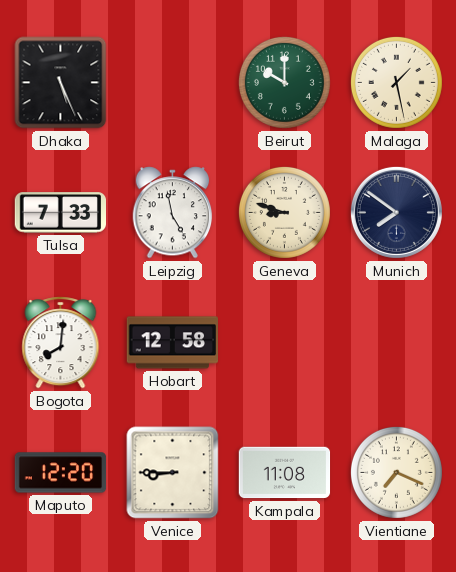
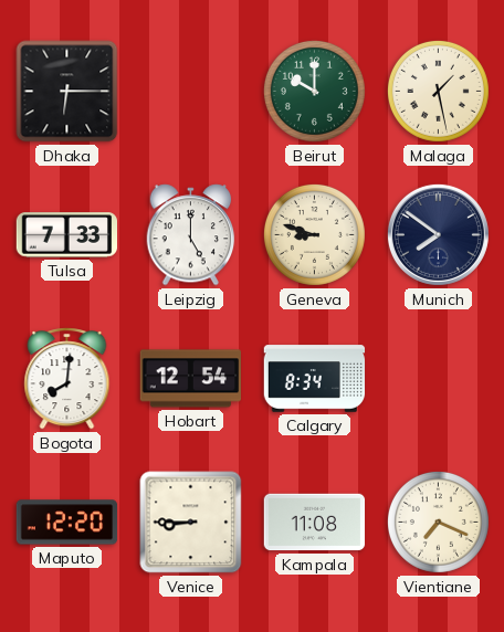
Dhaka: 5:26 -> 6:15
Leipzig: 4:58 -> 5:00
Hobart: 12:58 -> 12:54
Calgary: none -> 8:34
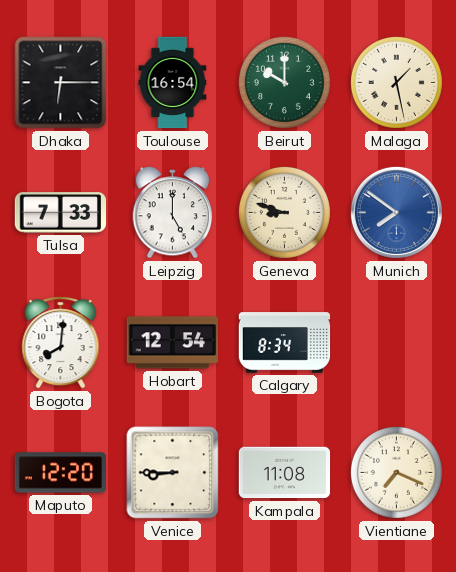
Toulouse: none -> 16:54
Munich dial: navy -> blue
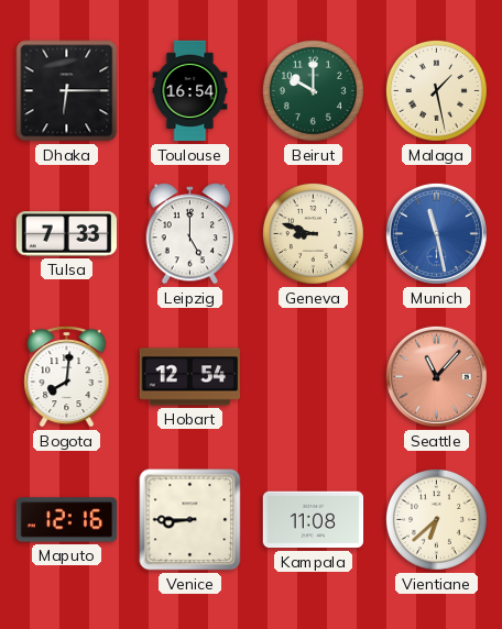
Munich: 7:51 -> 11:28
Calgary: 8:34 -> none
Seattle: none -> 11:07
Maputo: 12:20 -> 12:16
Vientiane: 7:19 -> 6:38
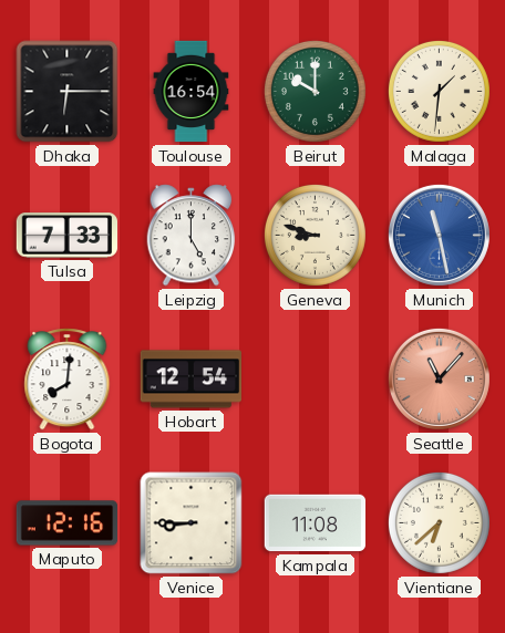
Malaga: 1:28 -> 1:31
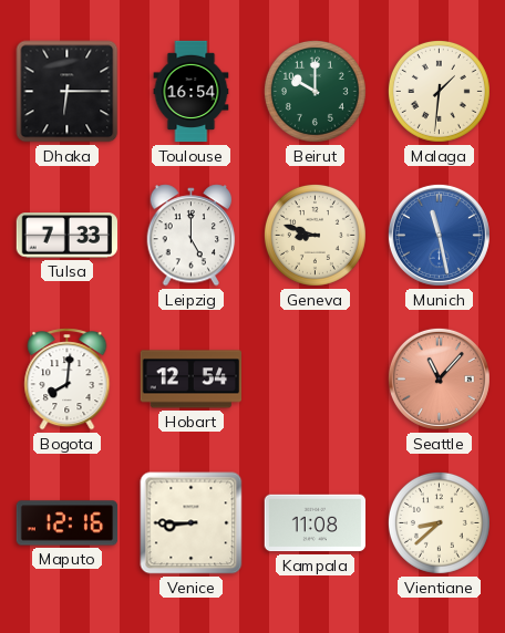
Vientiane: 6:38 -> 8:38
